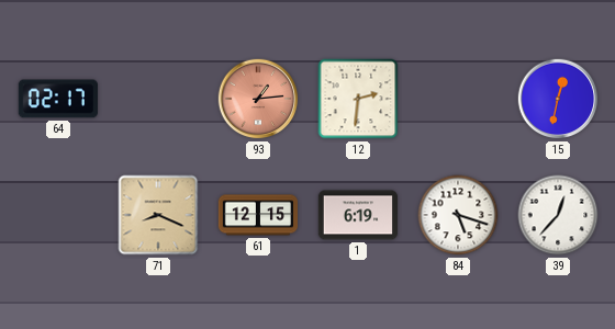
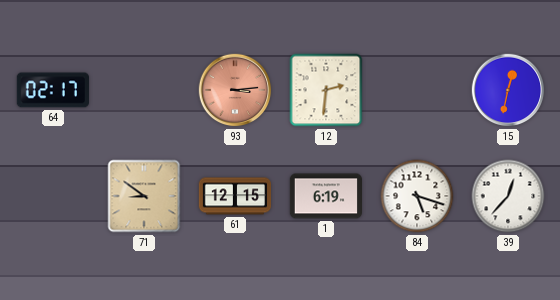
93: 1:14 -> 3:14
71: 8:19 -> 8:51
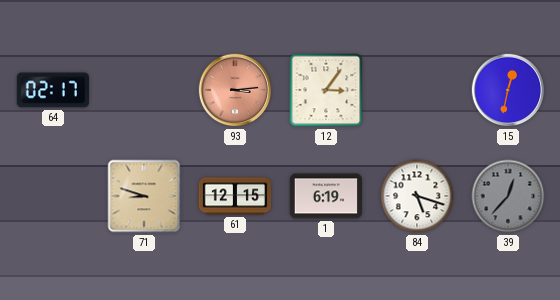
12: 2:31 -> 3:06
71: 8:51 -> 8:48
39 dial: white -> grey
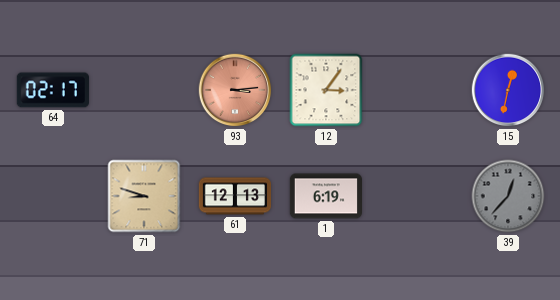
61: 12:15 -> 12:13
84: 5:18 -> none
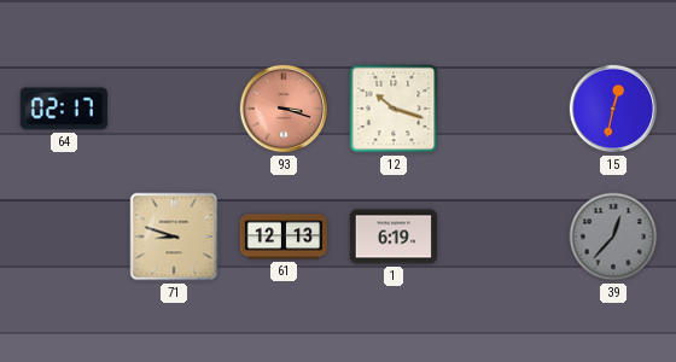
93: 3:14 -> 3:18
12: 3:06 -> 10:18
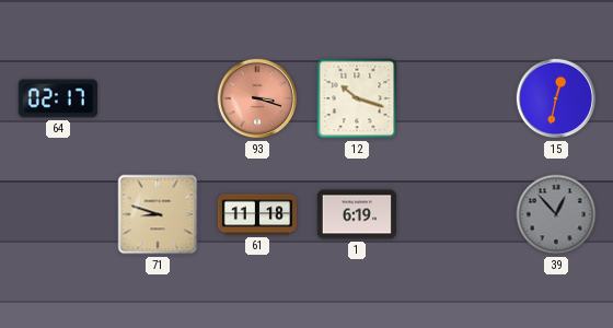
61: 12:13 -> 11:18
39: 12:37 -> 12:53
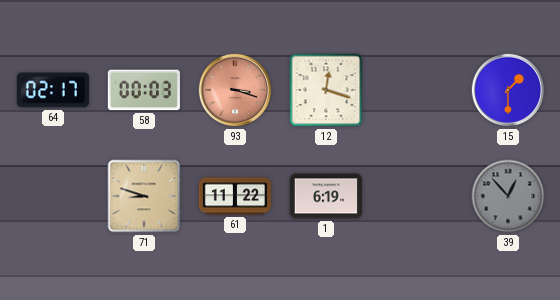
58: none -> 00:03
12: 10:18 -> 12:18
15: 12:32 -> 1:30
61: 11:18 -> 11:22
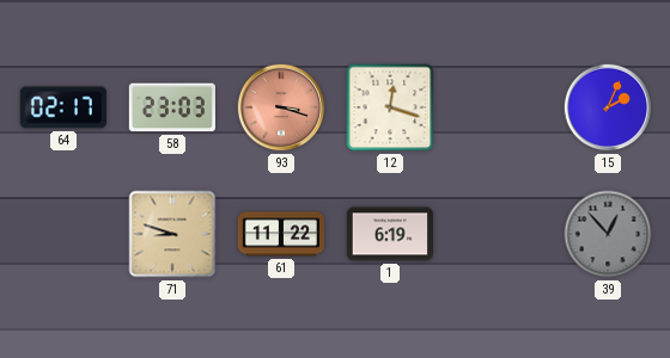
58: 00:03 -> 23:03
15: 1:30 -> 2:04
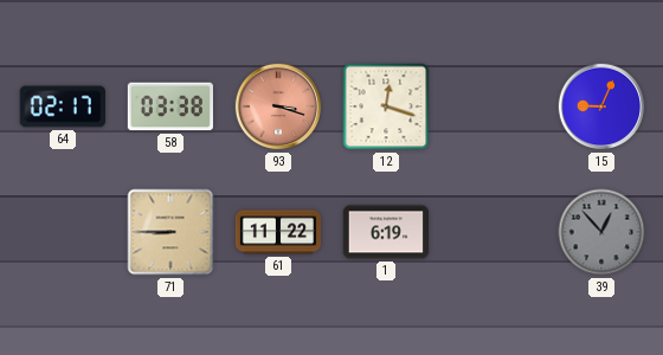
58: 23:03 -> 03:38
15: 2:04 -> 9:04
71: 8:48 -> 8:45
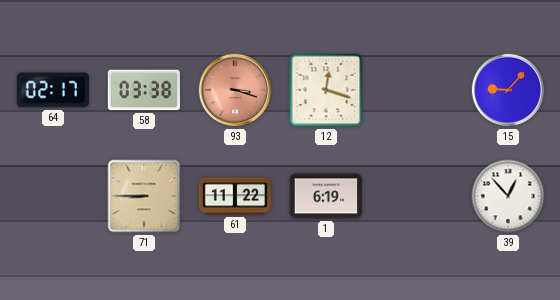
15: 9:04 -> 9:07
39 dial: grey -> white
